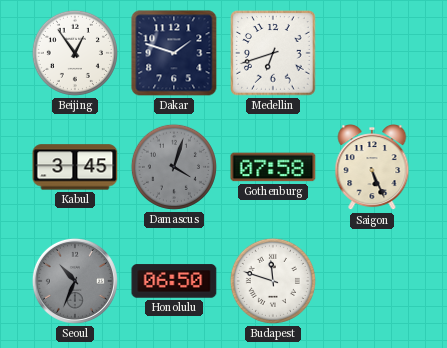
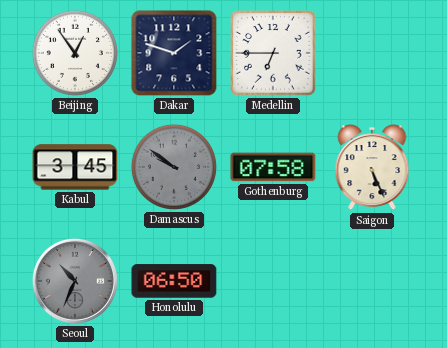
Medellin: 6:42 -> 6:45
Damascus: 4:03 -> 9:51
Budapest: 11:48 -> none
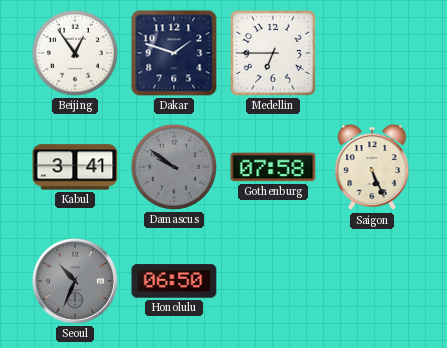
Kabul: 3:45 -> 3:41
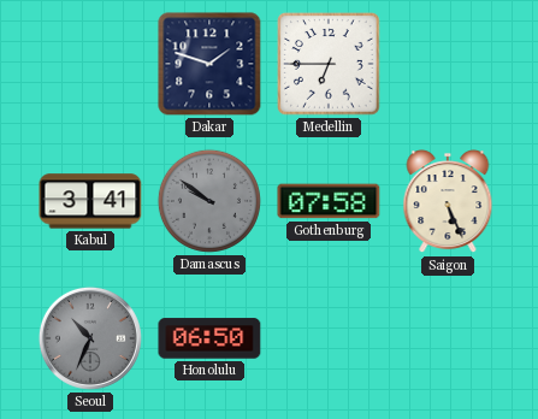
Beijing: 12:54 -> none
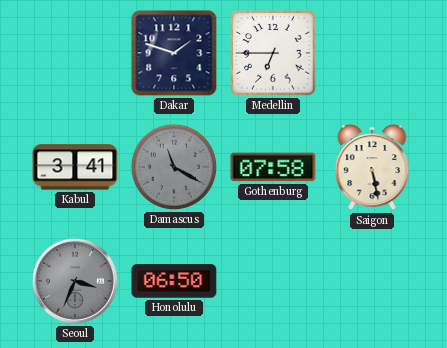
Damascus: 9:51 -> 11:20
Saigon: 5:26 -> 5:28
Seoul: 10:34 -> 3:34
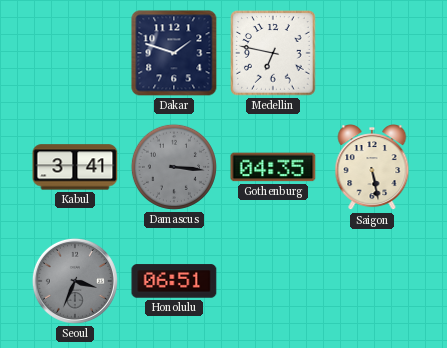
Medellin: 6:45 -> 6:47
Damascus: 11:20 -> 3:16
Gothenburg: 07:58 -> 04:35
Honolulu: 06:50 -> 06:51
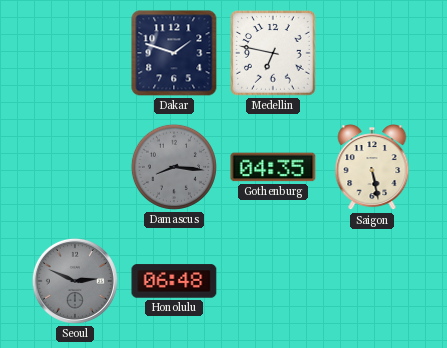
Kabul: 3:41 -> none
Damascus: 3:16 -> 8:16
Seoul: 3:34 -> 2:49
Honolulu: 06:51 -> 06:48
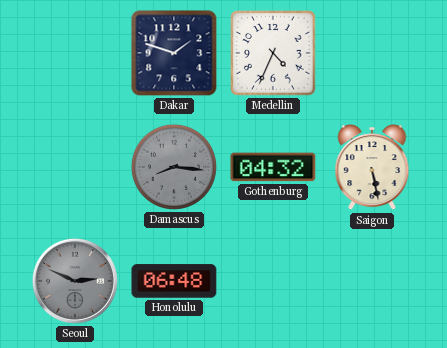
Medellin: 6:47 -> 4:34
Gothenburg: 04:35 -> 04:32
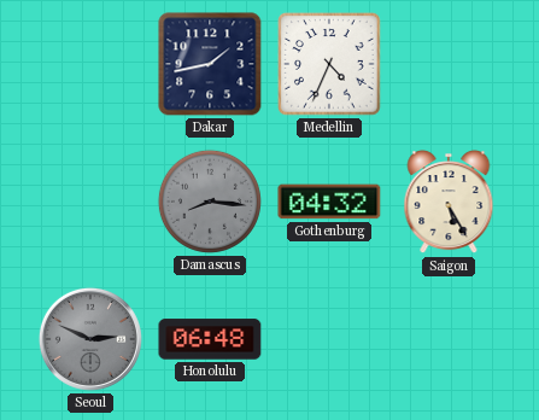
Dakar: 1:48 -> 1:43
Saigon: 5:28 -> 5:25
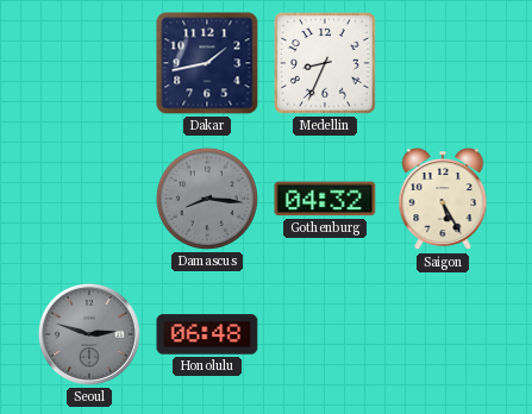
Medellin: 4:34 -> 8:34
Seoul: 2:49 -> 2:48
